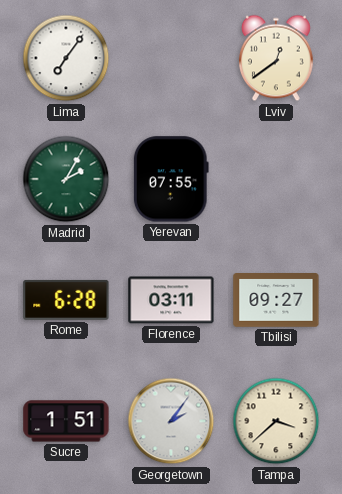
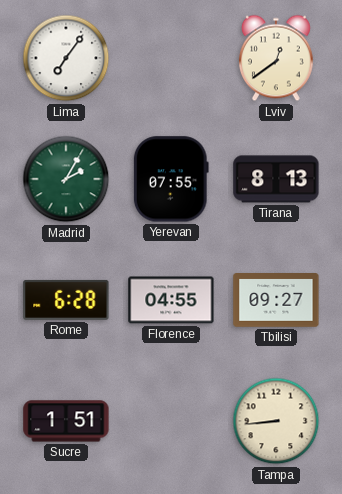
Tirana: none -> 8:13
Florence: 03:11 -> 04:55
Georgetown: 2:06 -> none
Tampa: 3:38 -> 8:44
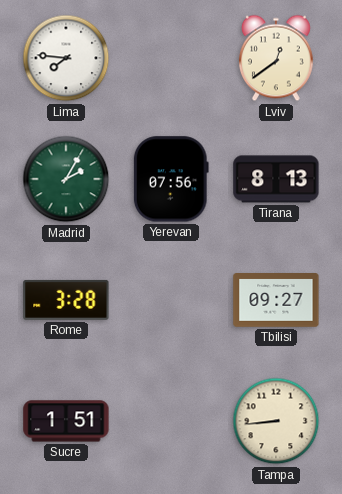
Lima: 7:06 -> 7:46
Yerevan: 07:55 -> 07:56
Rome: 6:28 -> 3:28
Florence: 04:55 -> none
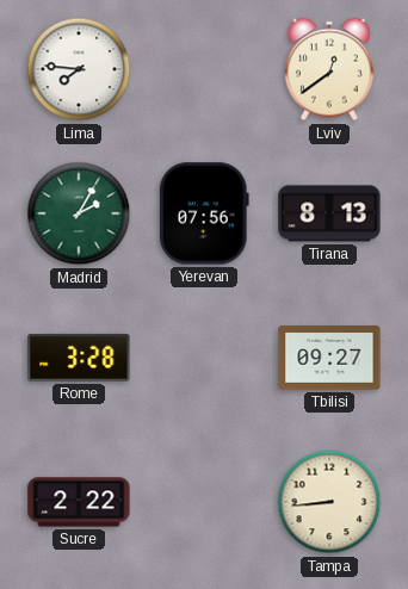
Sucre: 1:51 -> 2:22
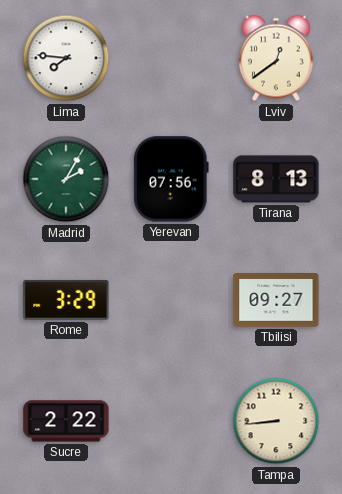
Rome: 3:28 -> 3:29
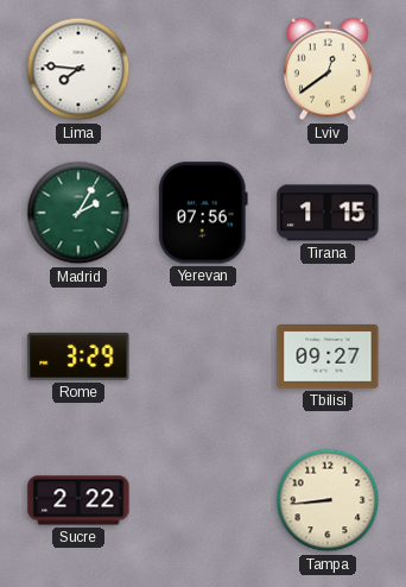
Tirana: 8:13 -> 1:15
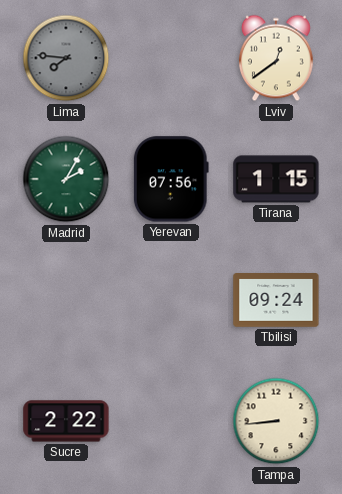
Lima dial: white -> grey
Rome: 3:29 -> none
Tbilisi: 09:27 -> 09:24
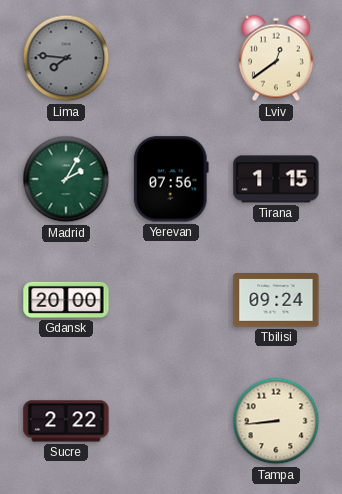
Gdansk: none -> 20:00
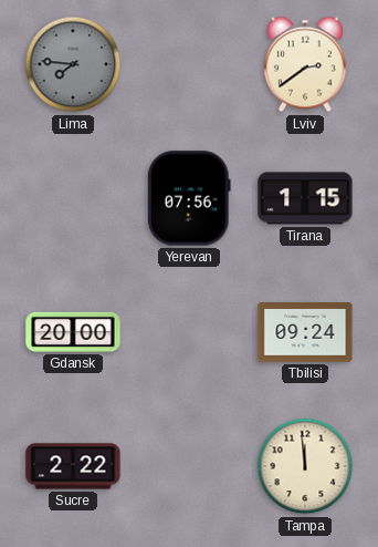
Lviv: 12:39 -> 2:39
Madrid: 2:05 -> none
Tampa: 8:44 -> 11:59
